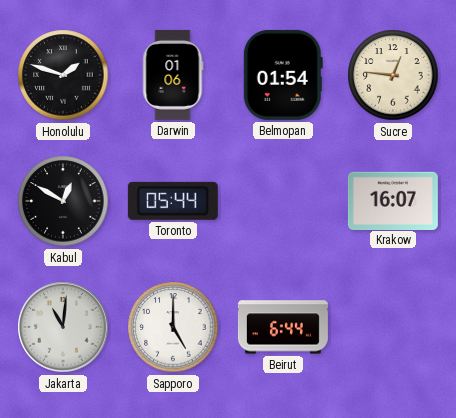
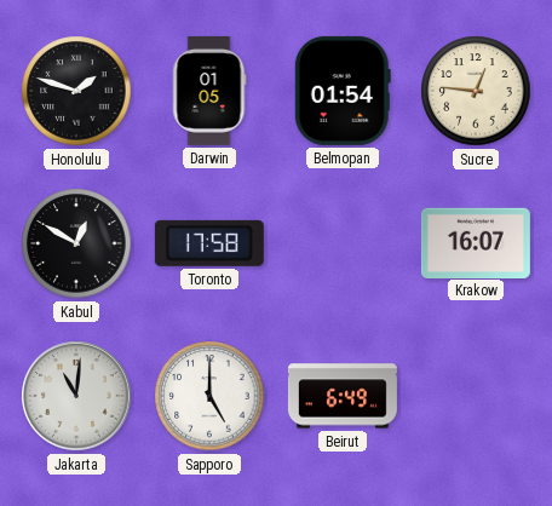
Darwin: 01:06 -> 01:05
Toronto: 05:44 -> 17:58
Beirut: 6:44 -> 6:49
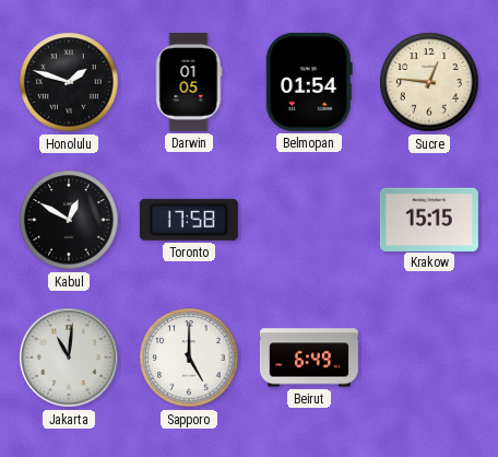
Krakow: 16:07 -> 15:15
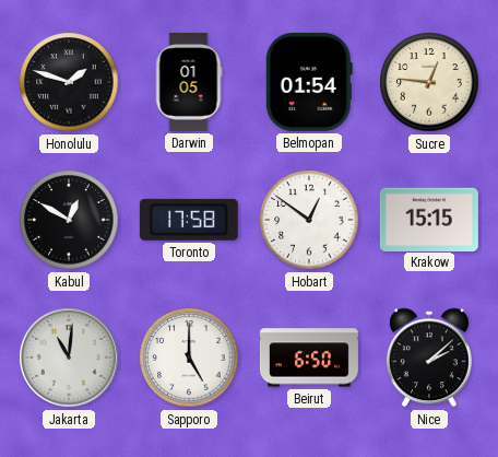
Hobart: none -> 12:51
Beirut: 6:49 -> 6:50
Nice: none -> 2:08
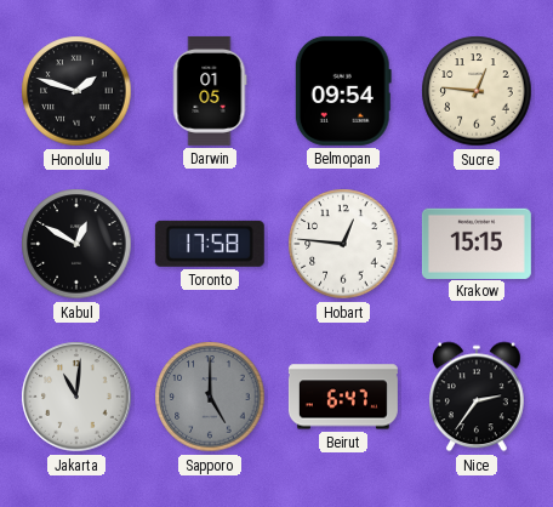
Belmopan: 01:54 -> 09:54
Hobart: 12:51 -> 12:46
Sapporo dial: white -> grey
Beirut: 6:50 -> 6:47
Nice: 2:08 -> 2:36
